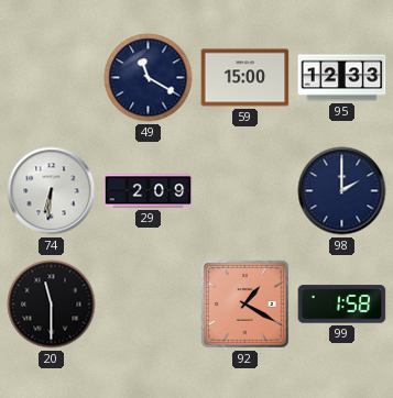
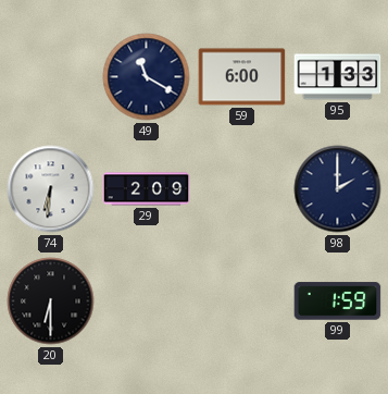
59: 15:00 -> 6:00
95: 12:33 -> 1:33
20: 11:30 -> 6:30
92: 1:20 -> none
99: 1:58 -> 1:59
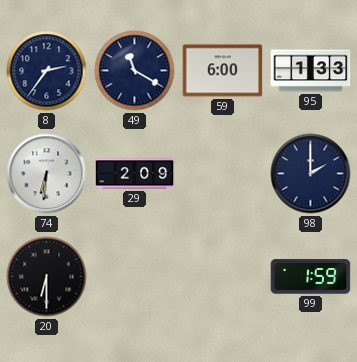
8: none -> 2:36
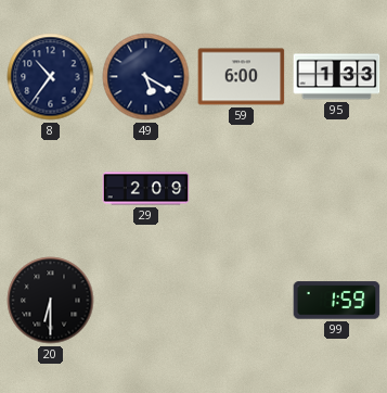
8: 2:36 -> 10:36
49: 11:20 -> 5:20
74: 6:31 -> none
98: 2:00 -> none
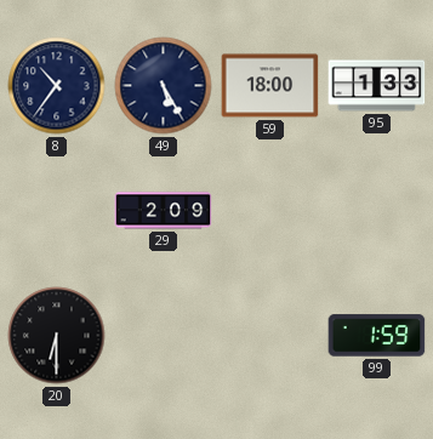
49: 5:20 -> 5:25
59: 6:00 -> 18:00
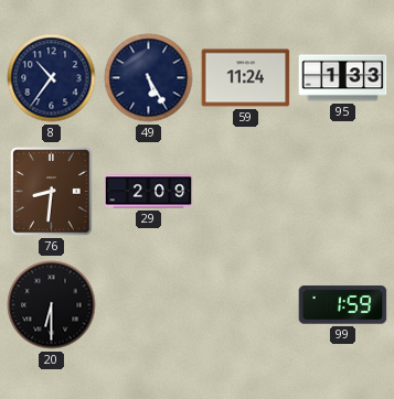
59: 18:00 -> 11:24
76: none -> 8:31
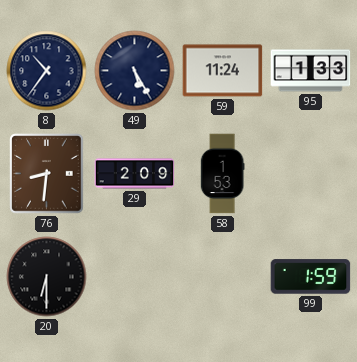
58: none -> 1:53
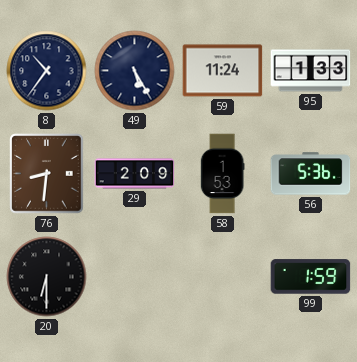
56: none -> 5:36
